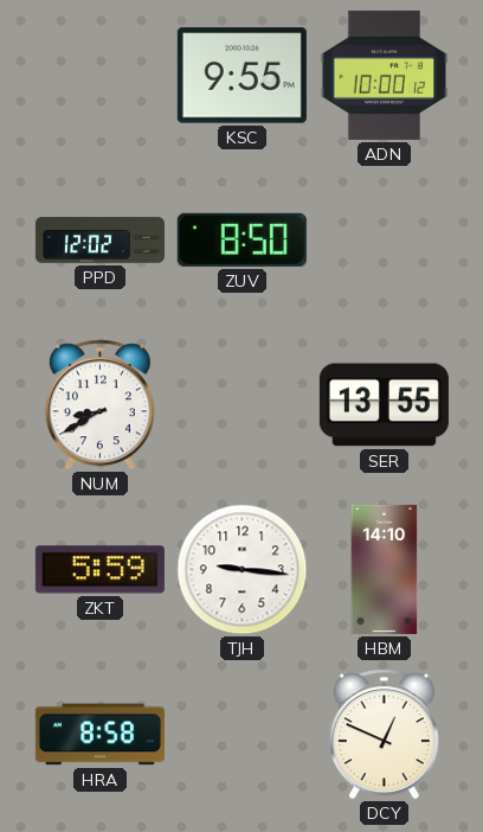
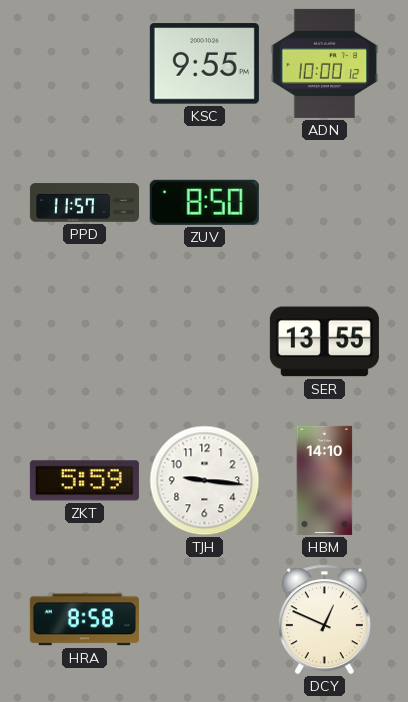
PPD: 12:02 -> 11:57
NUM: 8:40 -> none
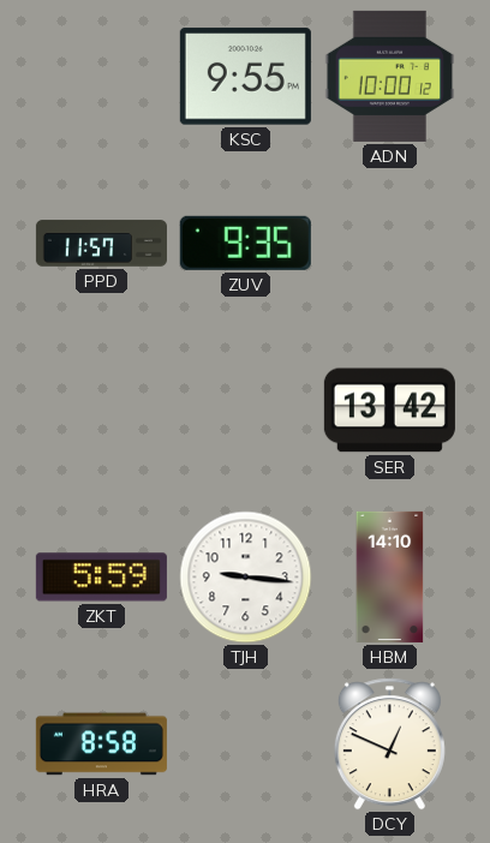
ZUV: 8:50 -> 9:35
SER: 13:55 -> 13:42
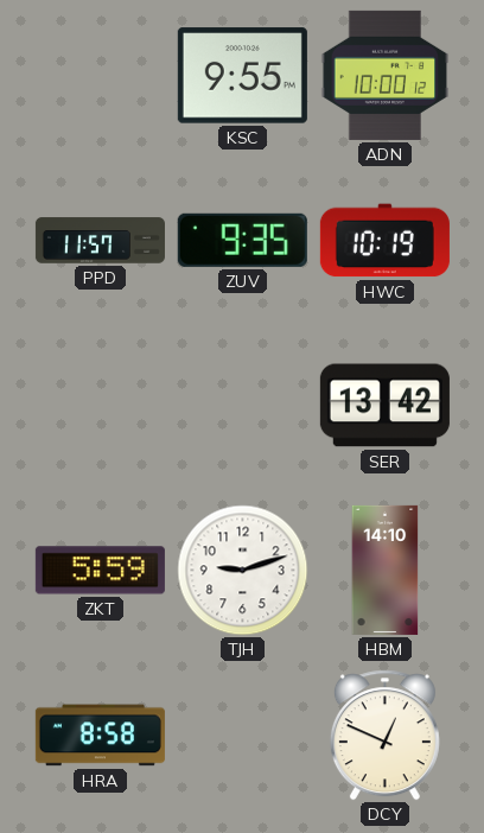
HWC: none -> 10:19
TJH: 9:16 -> 9:12
